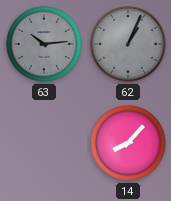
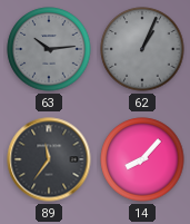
89: none -> 11:36
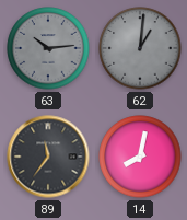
62: 1:04 -> 1:01
14: 8:07 -> 8:02
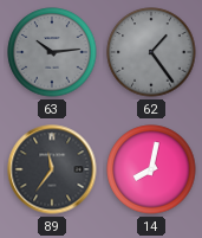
62: 1:01 -> 1:24
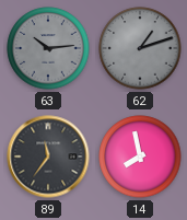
62: 1:24 -> 1:12
14: 8:02 -> 7:58
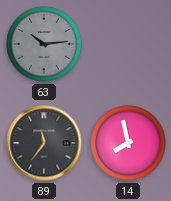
62: 1:12 -> none
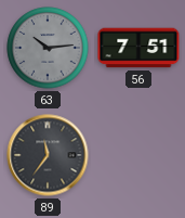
56: none -> 7:51
14: 7:58 -> none
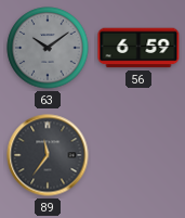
63: 10:14 -> 10:09
56: 7:51 -> 6:59
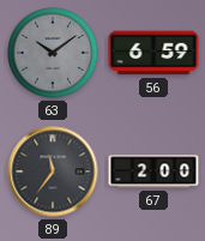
67: none -> 2:00
